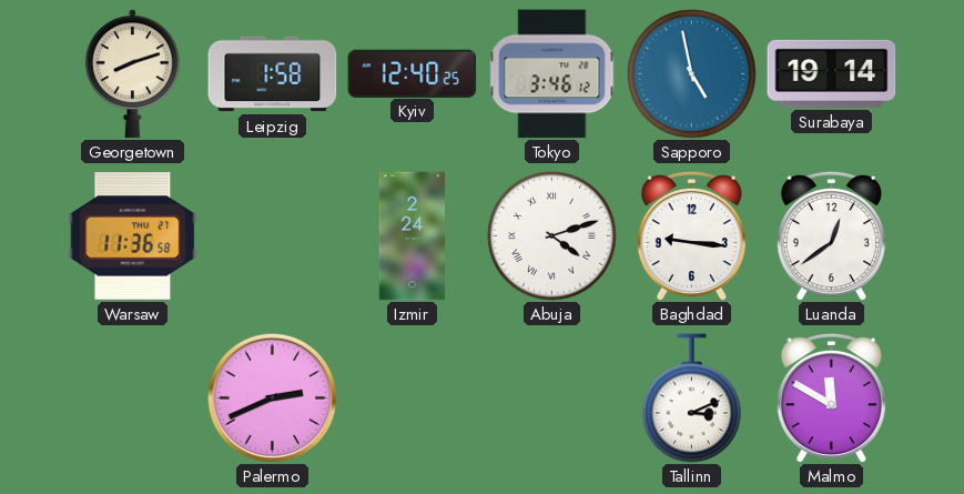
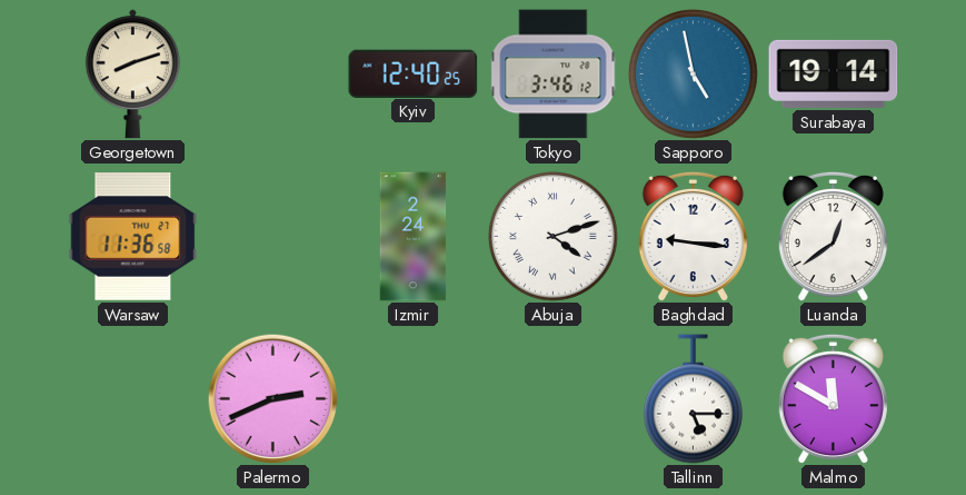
Leipzig: 1:58 -> none
Tallinn: 3:11 -> 5:15
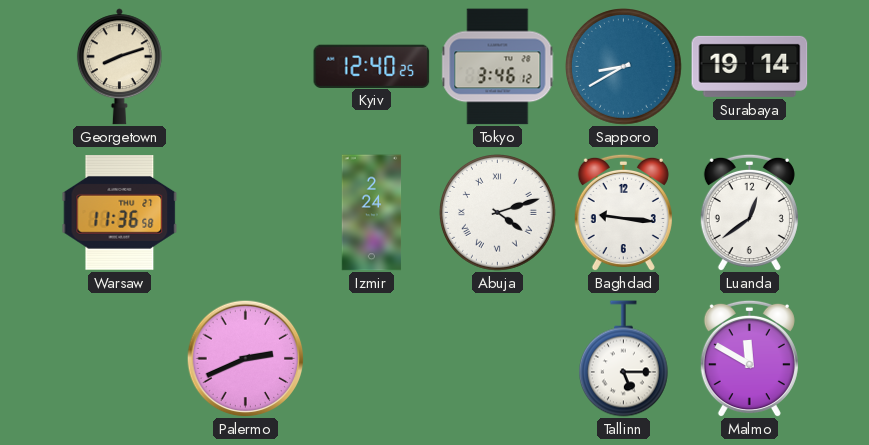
Sapporo: 4:58 -> 8:40
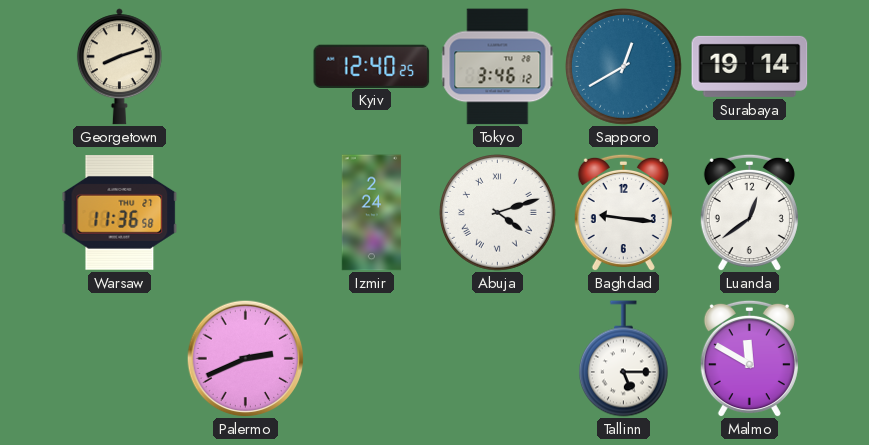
Sapporo: 8:40 -> 12:40
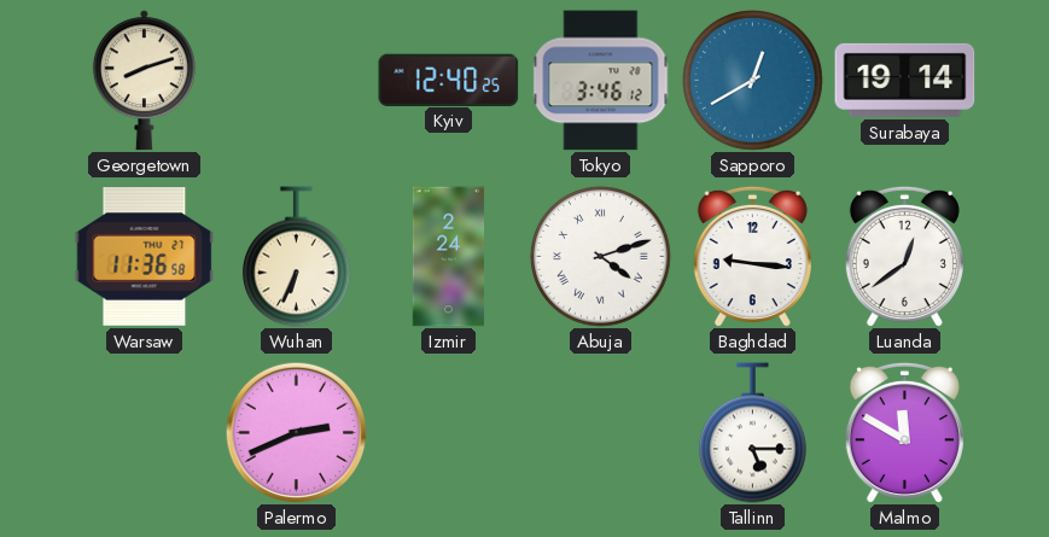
Wuhan: none -> 6:34
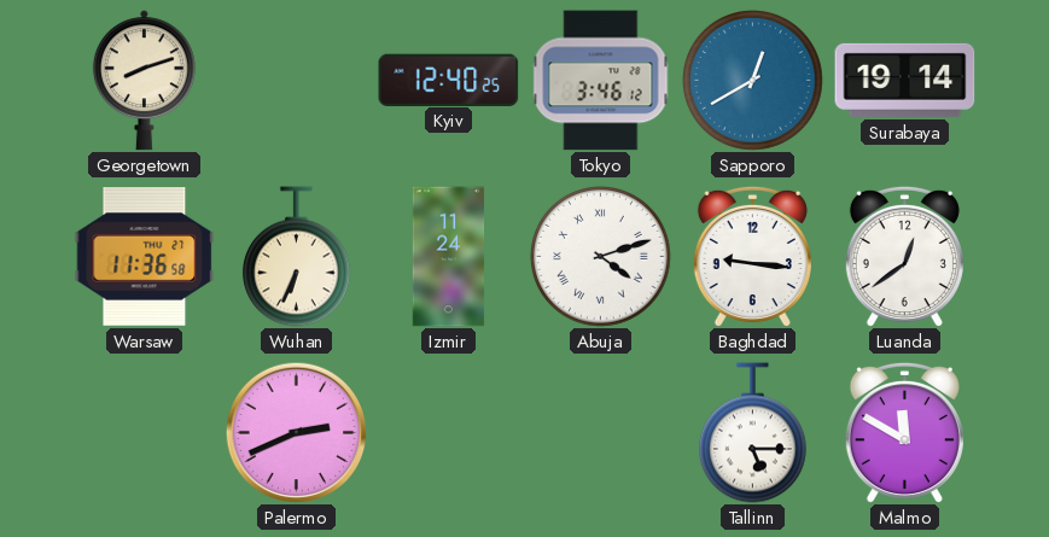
Izmir: 2:24 -> 11:24
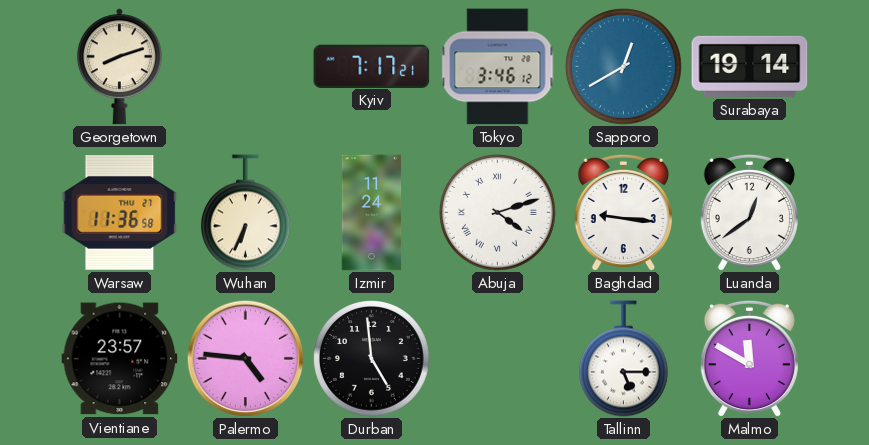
Kyiv: 12:40 -> 7:17
Vientiane: none -> 23:57
Palermo: 2:41 -> 4:46
Durban: none -> 4:59
